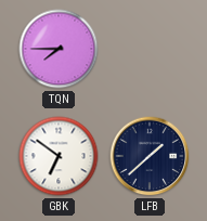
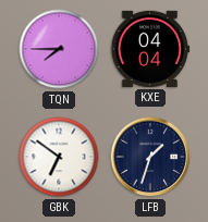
KXE: none -> 04:04
LFB: 1:38 -> 1:33
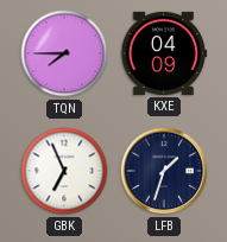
KXE: 04:04 -> 04:09
GBK: 6:51 -> 6:56
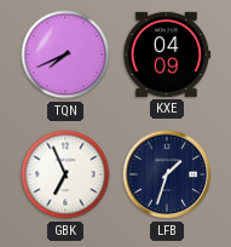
TQN: 7:45 -> 7:41
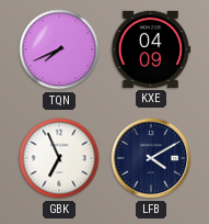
LFB: 1:33 -> 4:10
